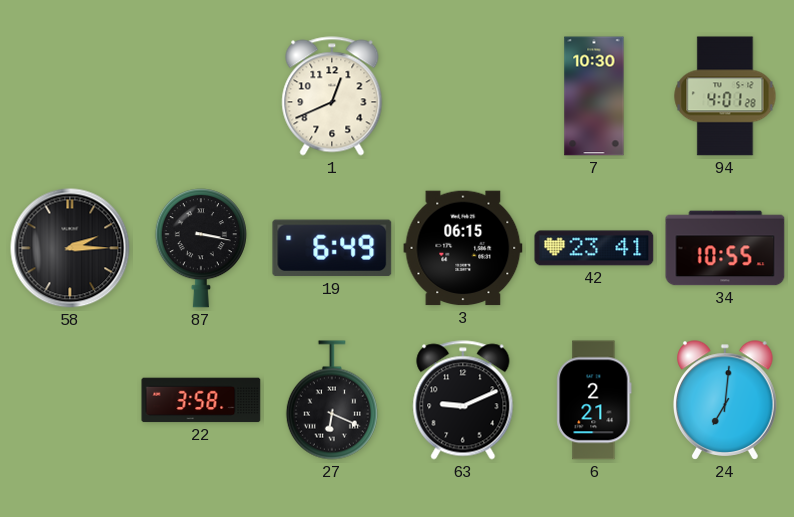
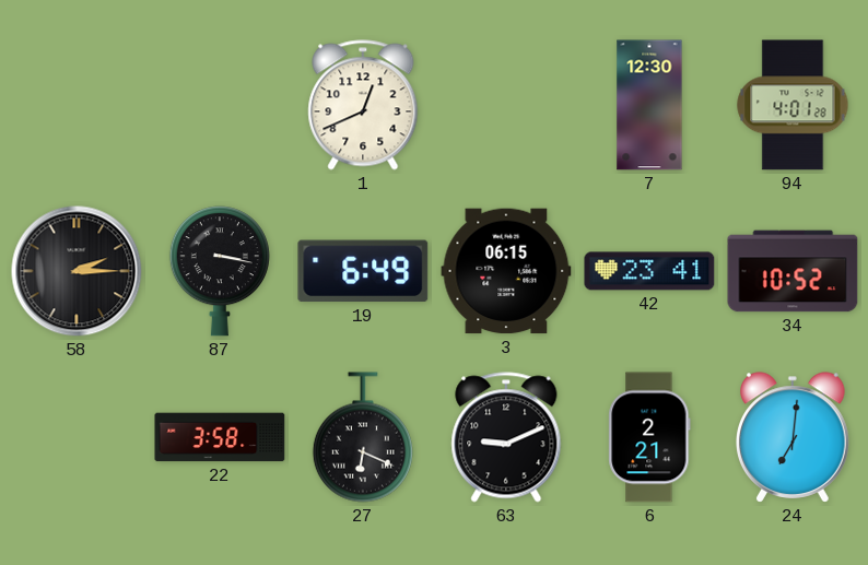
7: 10:30 -> 12:30
34: 10:55 -> 10:52
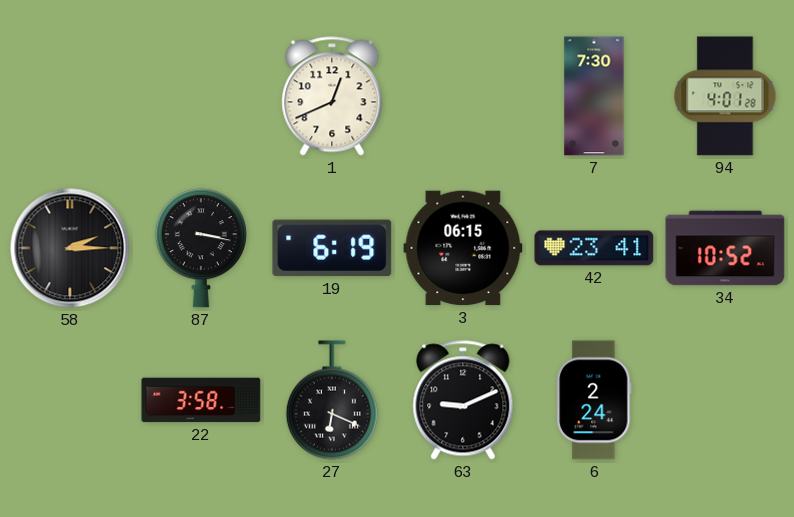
7: 12:30 -> 7:30
19: 6:49 -> 6:19
6: 2:21 -> 2:24
24: 7:01 -> none
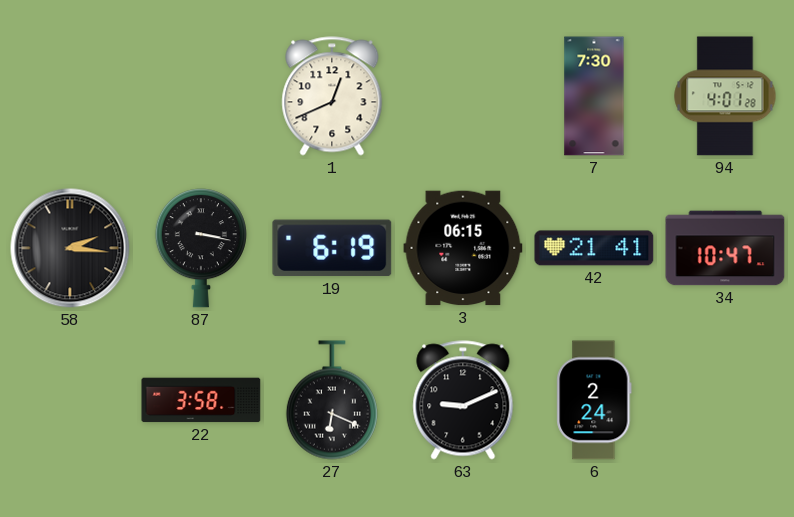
58: 2:15 -> 2:16
42: 23:41 -> 21:41
34: 10:52 -> 10:47
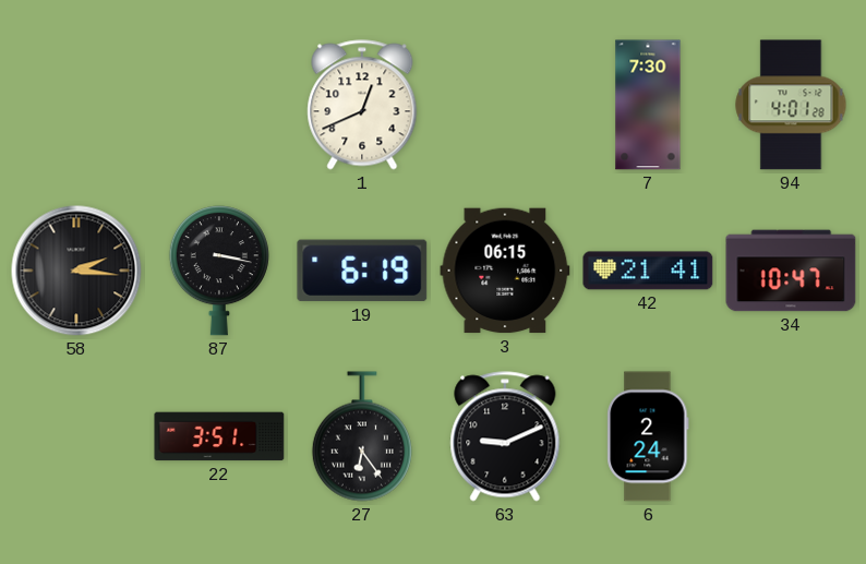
22: 3:58 -> 3:51
27: 6:19 -> 6:24
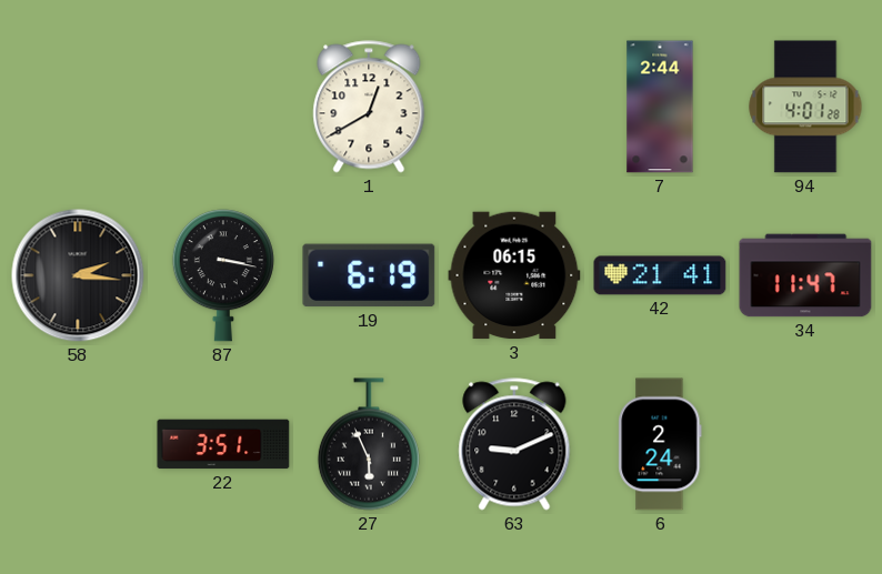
1: 12:41 -> 12:40
7: 7:30 -> 2:44
34: 10:47 -> 11:47
27: 6:24 -> 5:56
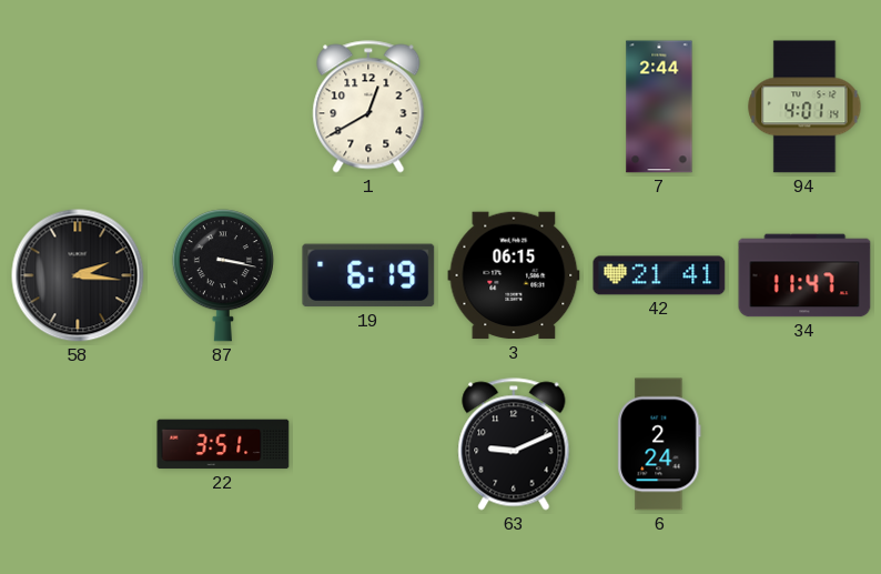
94: 4:01:28 -> 4:01:14
27: 5:56 -> none
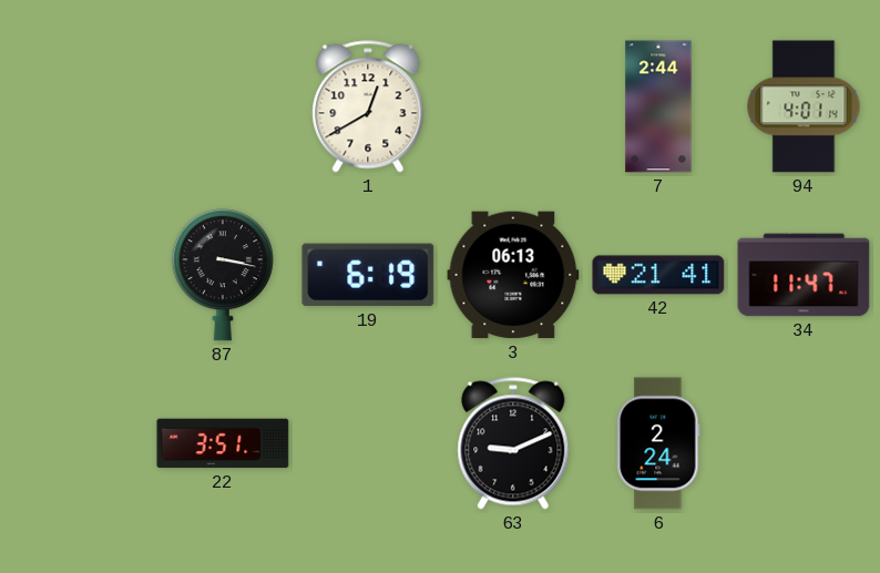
58: 2:16 -> none
3: 06:15 -> 06:13
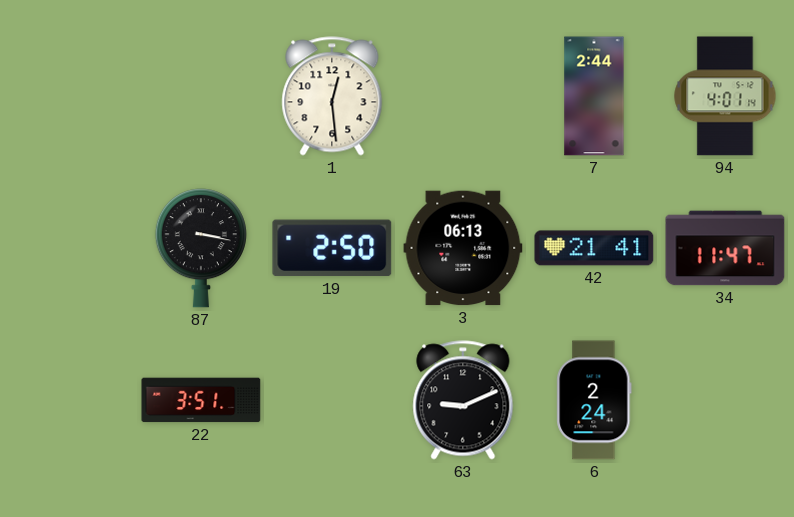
1: 12:40 -> 12:29
19: 6:19 -> 2:50
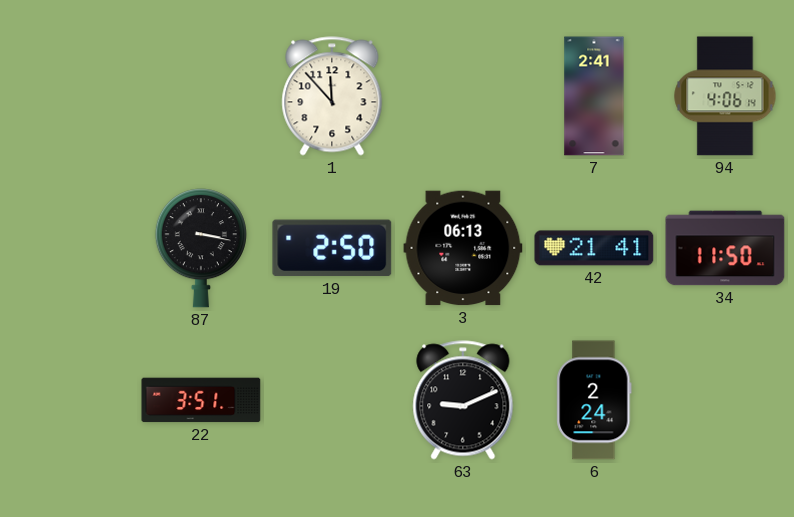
1: 12:29 -> 11:53
7: 2:44 -> 2:41
94: 4:01 -> 4:06
34: 11:47 -> 11:50
